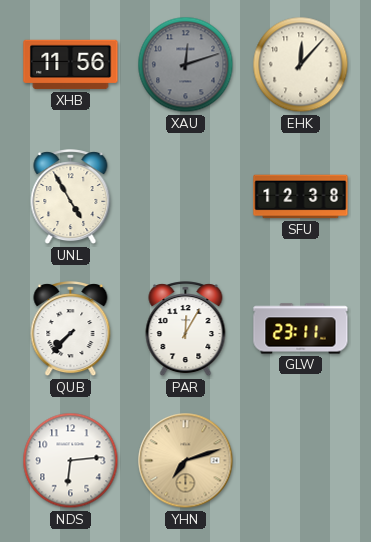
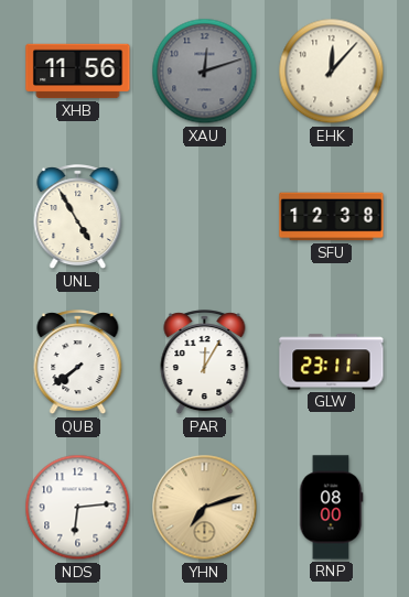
QUB: 7:37 -> 7:39
RNP: none -> 08:00
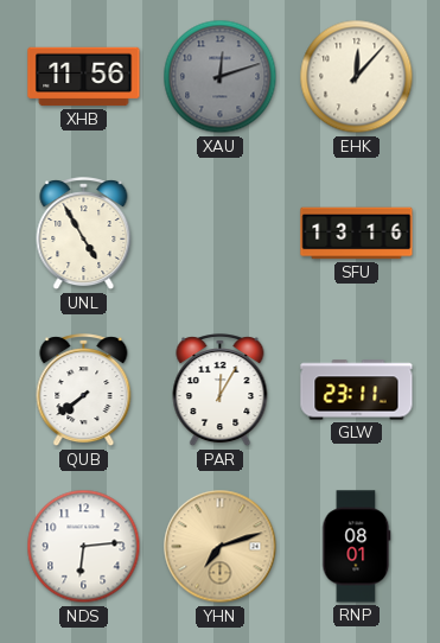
SFU: 12:38 -> 13:16
RNP: 08:00 -> 08:01
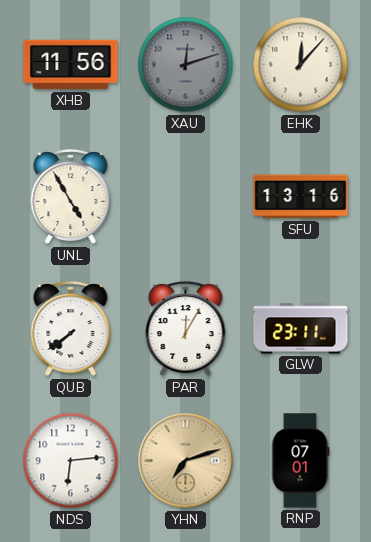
RNP: 08:01 -> 07:01
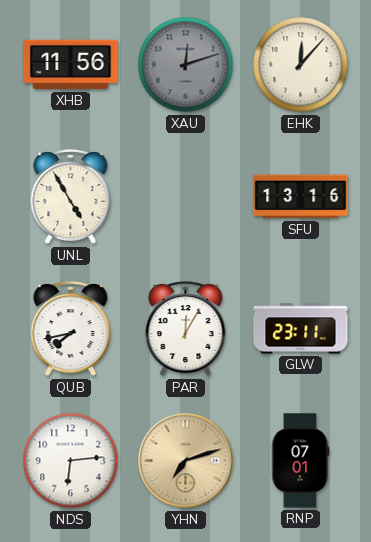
QUB: 7:39 -> 7:43
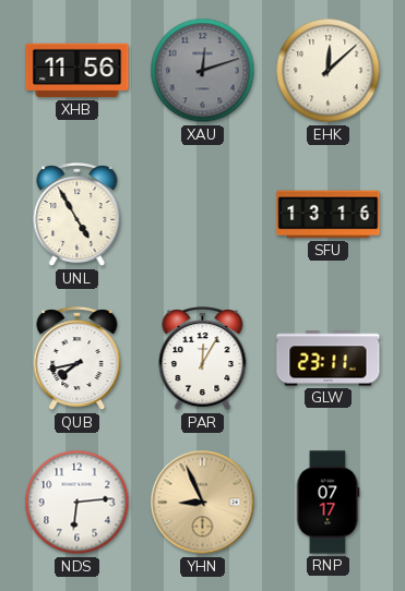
EHK: 12:07 -> 12:08
YHN: 7:12 -> 8:56
RNP: 07:01 -> 07:17
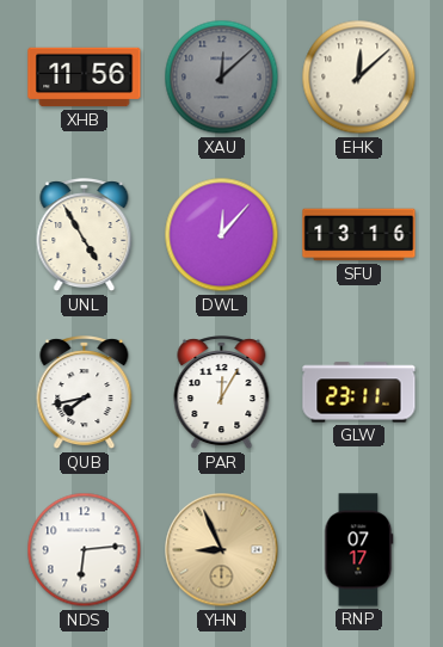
XAU: 12:12 -> 12:08
DWL: none -> 12:07
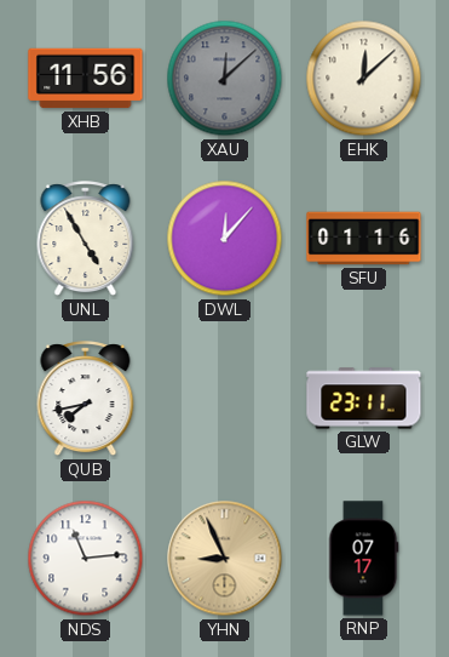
SFU: 13:16 -> 01:16
PAR: 12:05 -> none
NDS: 6:14 -> 11:14
